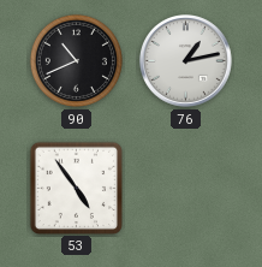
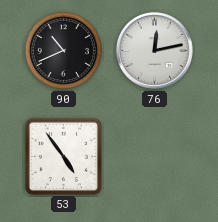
76: 1:13 -> 12:13
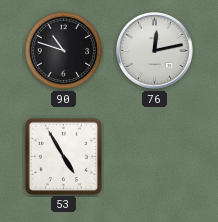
90: 10:41 -> 10:48
53: 4:54 -> 4:55
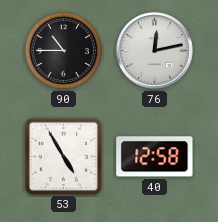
90: 10:48 -> 10:45
40: none -> 12:58
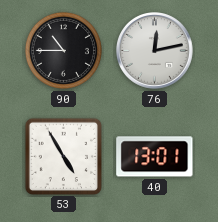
40: 12:58 -> 13:01
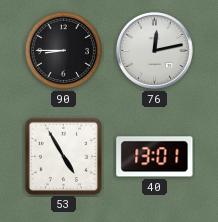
90: 10:45 -> 8:45
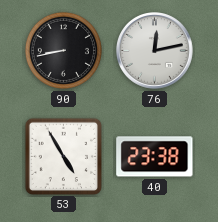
90: 8:45 -> 8:43
40: 13:01 -> 23:38
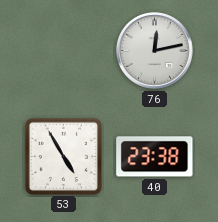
90: 8:43 -> none
